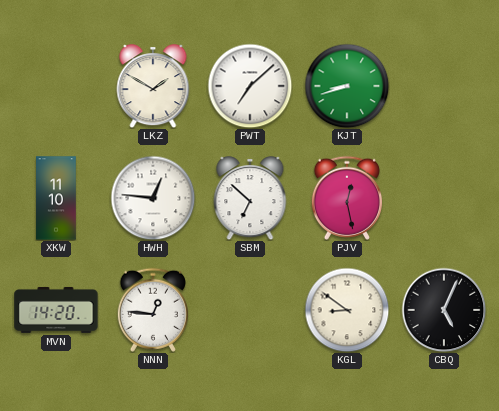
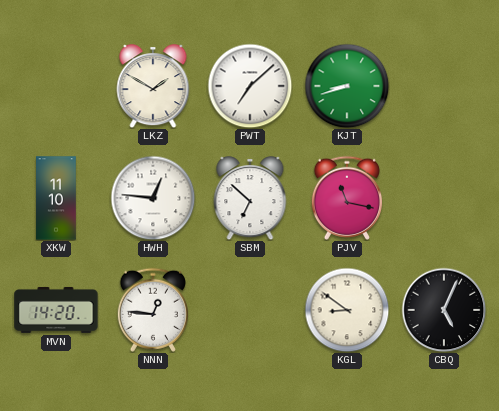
PJV: 12:28 -> 11:17
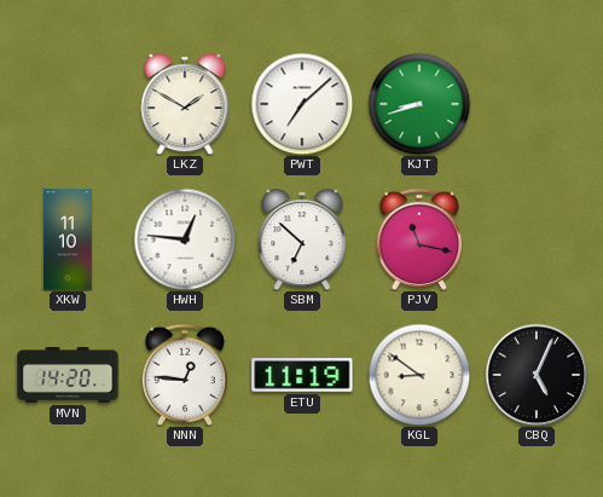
ETU: none -> 11:19
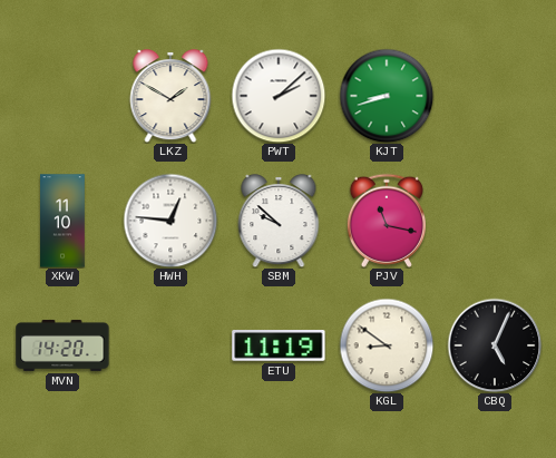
PWT: 7:08 -> 2:08
SBM: 6:52 -> 9:52
NNN: 12:46 -> none
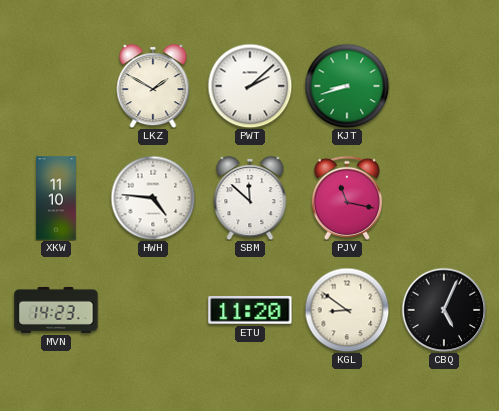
HWH: 12:46 -> 4:46
SBM: 9:52 -> 11:52
MVN: 14:20 -> 14:23
ETU: 11:19 -> 11:20
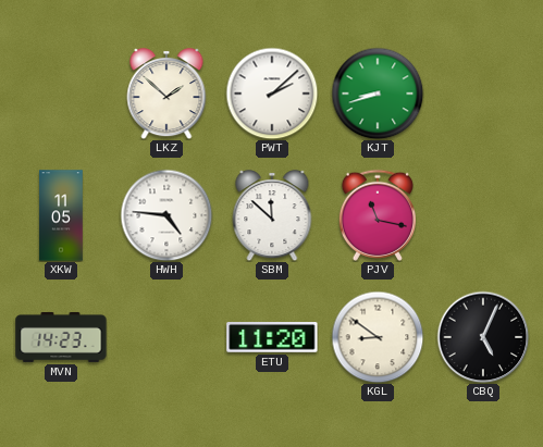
LKZ: 1:50 -> 1:52
XKW: 11:10 -> 11:05
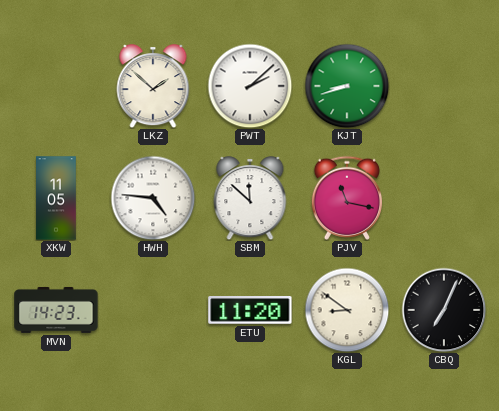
CBQ: 5:04 -> 7:04
